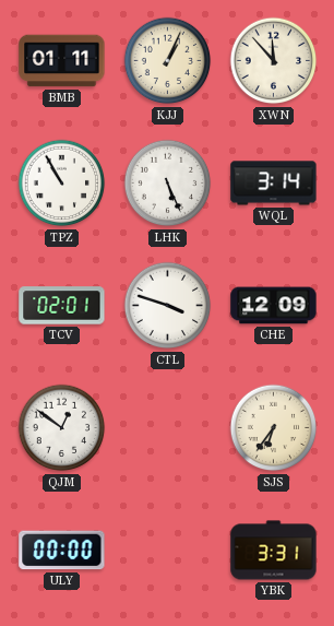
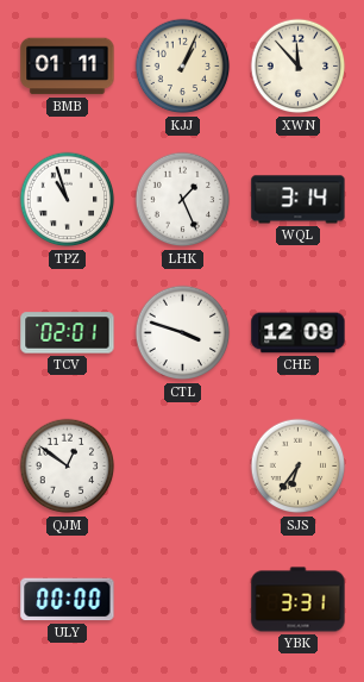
TPZ: 10:55 -> 10:57
LHK: 5:26 -> 1:26
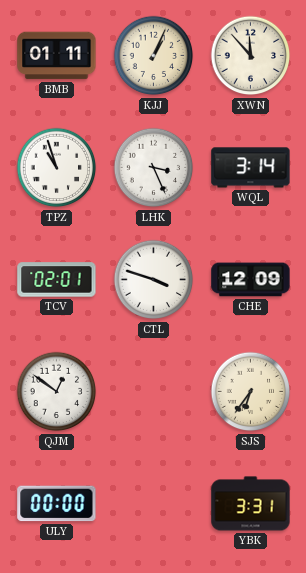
LHK: 1:26 -> 3:26
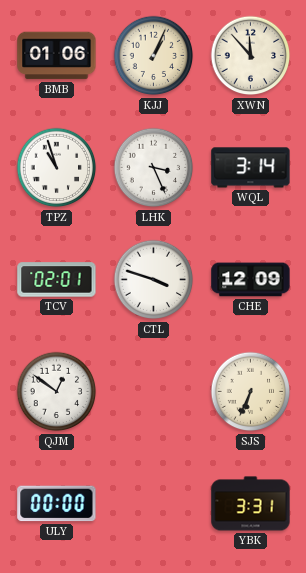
BMB: 01:11 -> 01:06
SJS: 6:36 -> 6:34
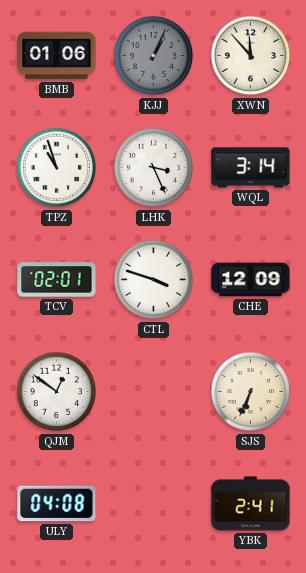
KJJ dial: cream -> grey
ULY: 00:00 -> 04:08
YBK: 3:31 -> 2:41
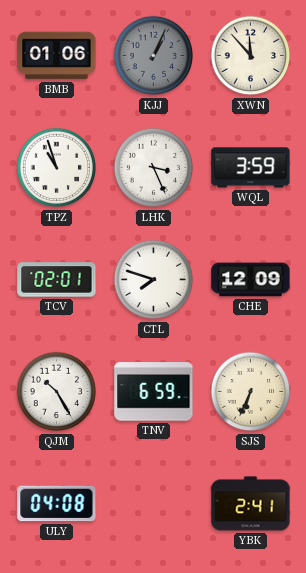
WQL: 3:14 -> 3:59
CTL: 3:48 -> 7:48
QJM: 12:51 -> 10:25
TNV: none -> 6:59
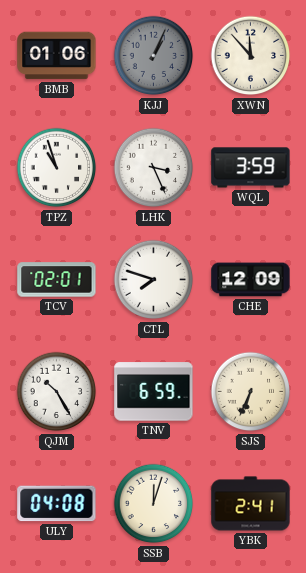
SSB: none -> 12:03
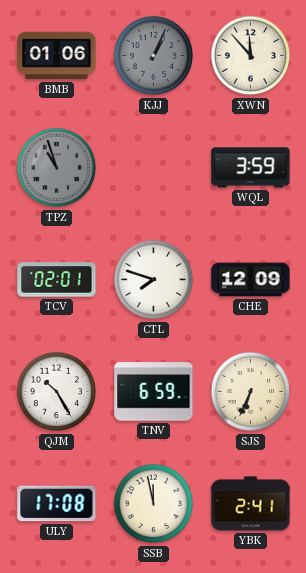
TPZ dial: white -> grey
LHK: 3:26 -> none
ULY: 04:08 -> 17:08
SSB: 12:03 -> 11:58
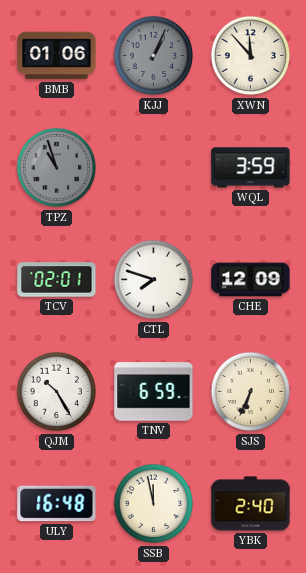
ULY: 17:08 -> 16:48
YBK: 2:41 -> 2:40
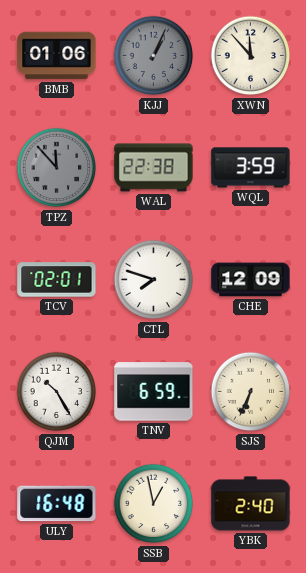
TPZ: 10:57 -> 11:53
WAL: none -> 22:38
SSB: 11:58 -> 12:58
